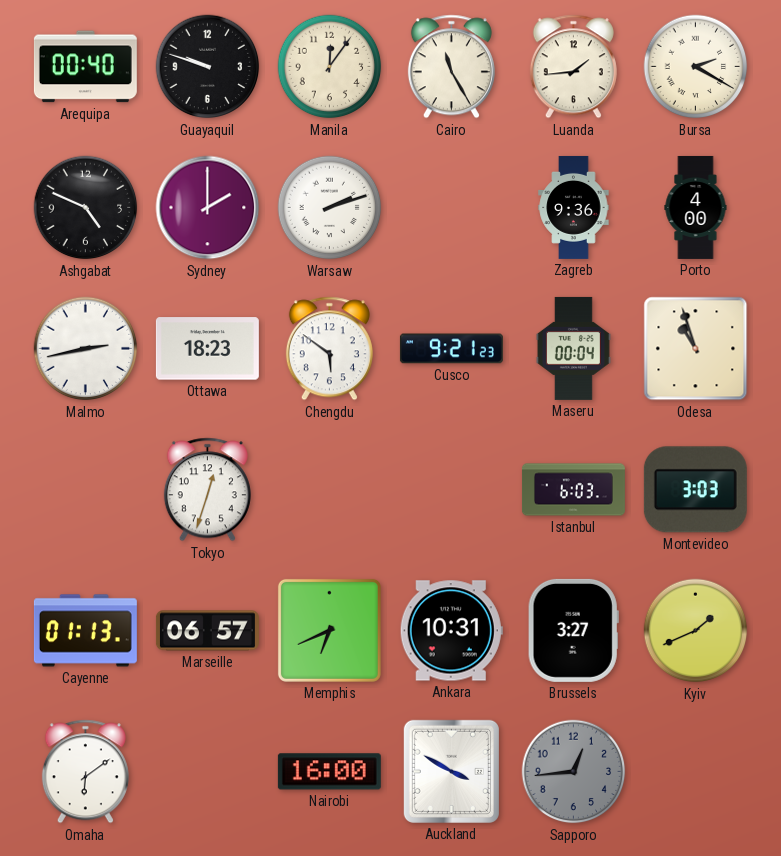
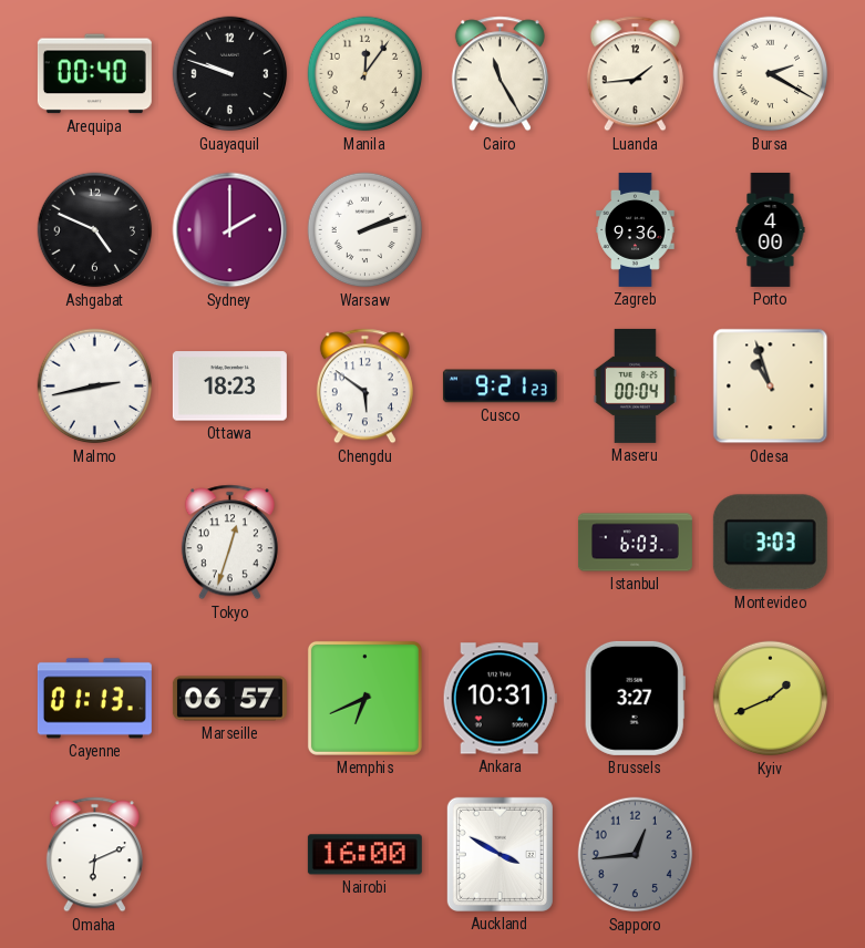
Omaha: 6:09 -> 6:11
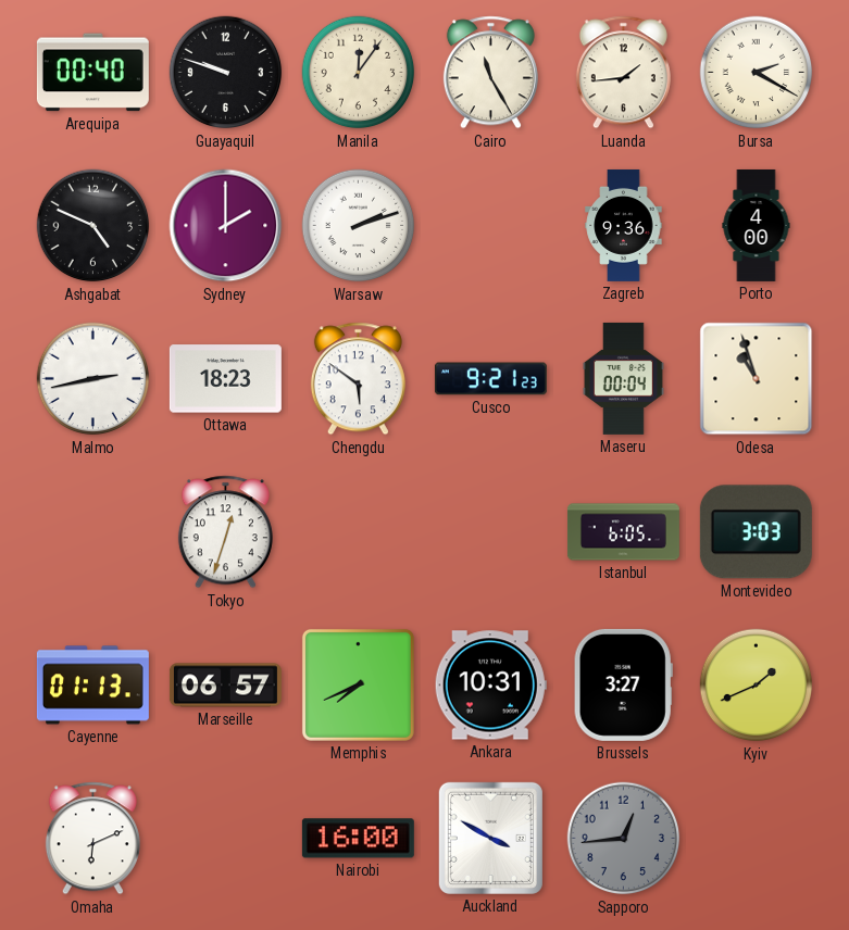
Istanbul: 6:03 -> 6:05
Memphis: 6:41 -> 7:41
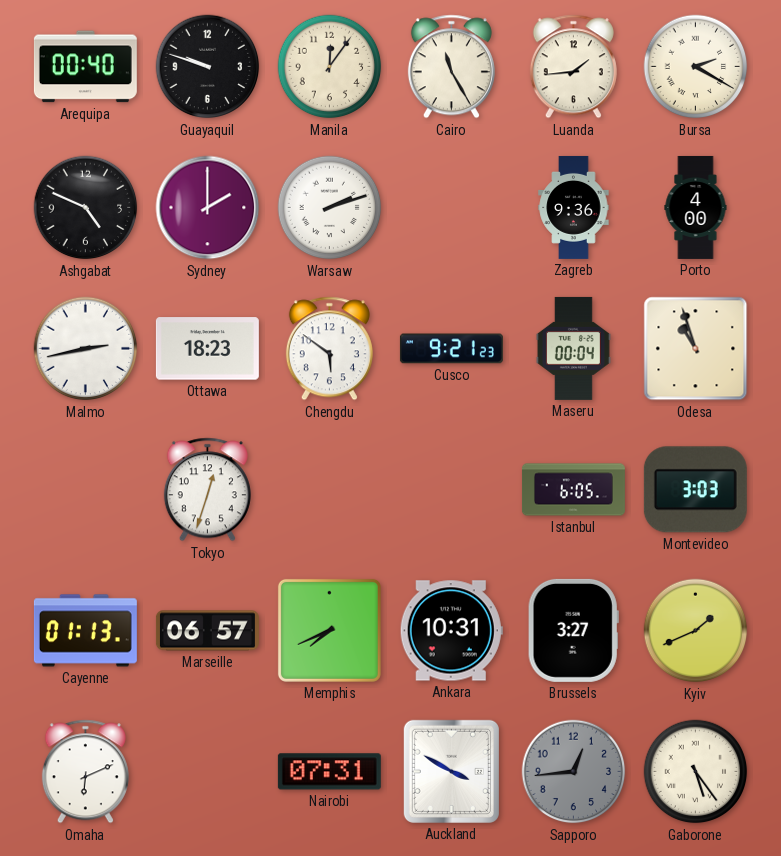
Nairobi: 16:00 -> 07:31
Gaborone: none -> 5:24
